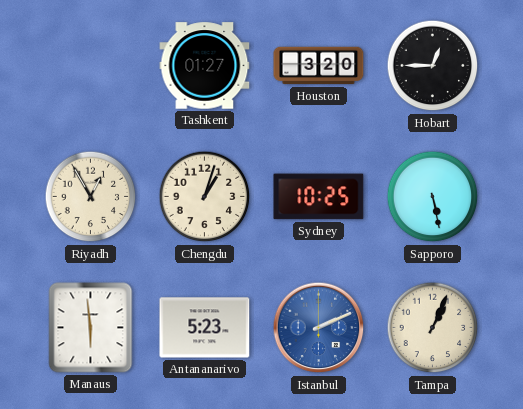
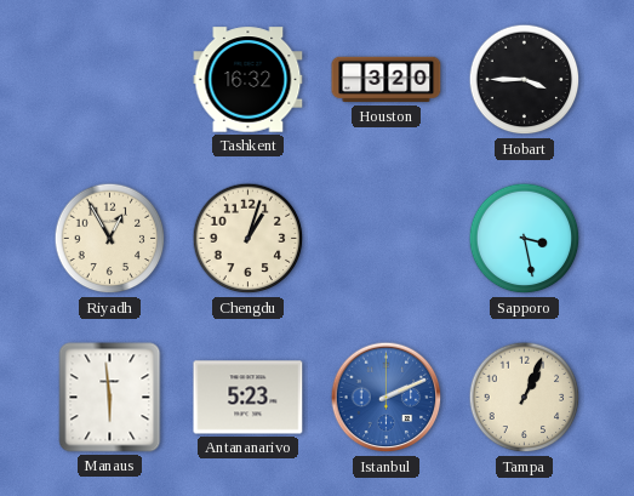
Tashkent: 01:27 -> 16:32
Hobart: 12:45 -> 3:45
Sydney: 10:25 -> none
Sapporo: 5:28 -> 3:28
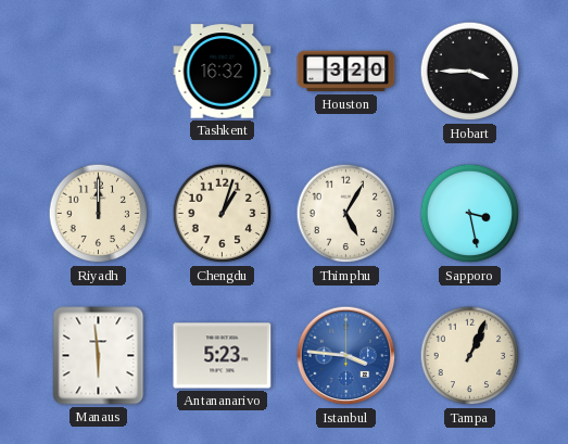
Riyadh: 12:55 -> 12:00
Thimphu: none -> 5:05
Istanbul: 2:11 -> 3:46
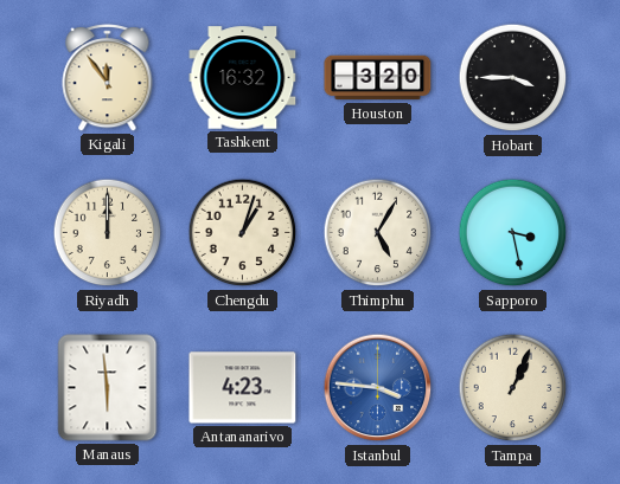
Kigali: none -> 11:54
Antananarivo: 5:23 -> 4:23
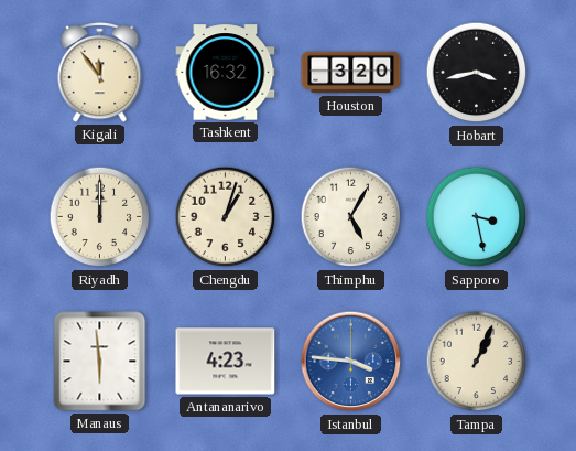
Hobart: 3:45 -> 3:43
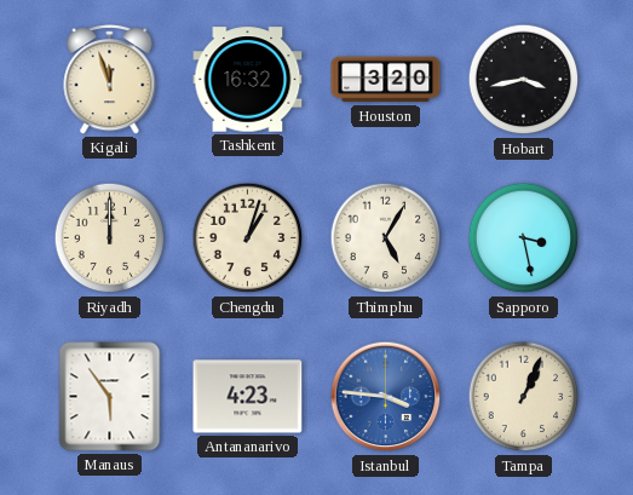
Kigali: 11:54 -> 11:57
Manaus: 5:59 -> 5:54
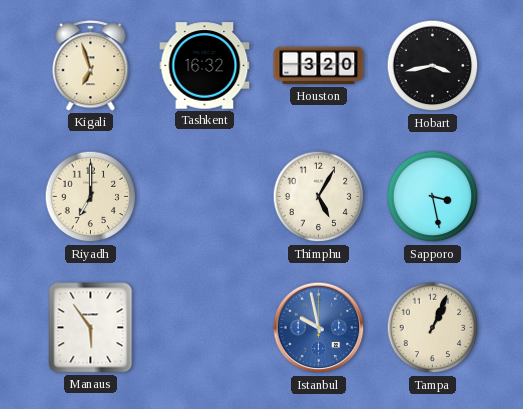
Kigali: 11:57 -> 6:57
Riyadh: 12:00 -> 7:00
Chengdu: 1:03 -> none
Antananarivo: 4:23 -> none
Istanbul: 3:46 -> 9:58
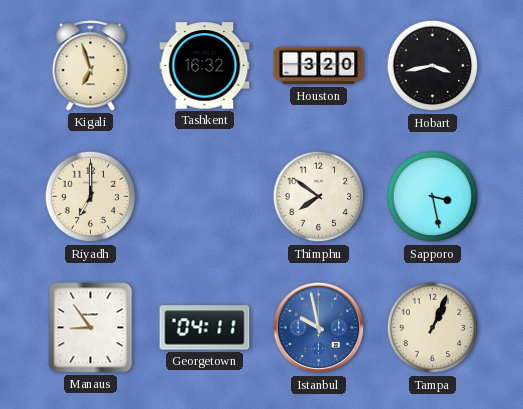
Thimphu: 5:05 -> 7:51
Manaus: 5:54 -> 8:54
Georgetown: none -> 04:11
